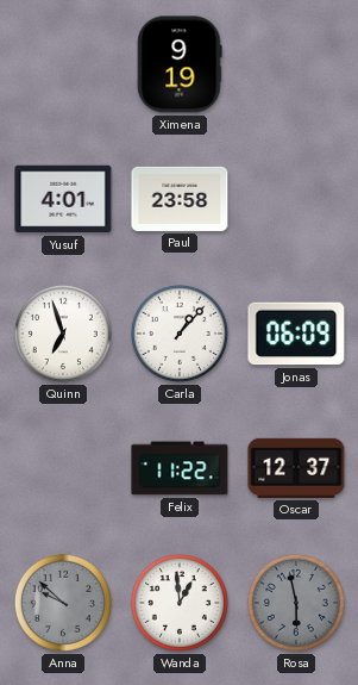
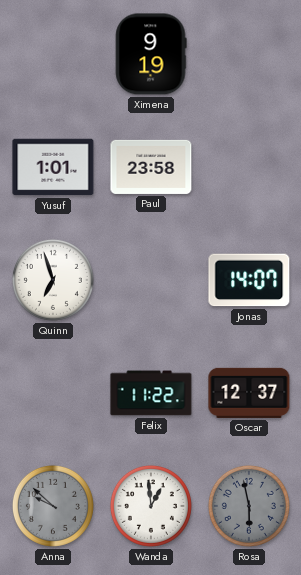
Yusuf: 4:01 -> 1:01
Carla: 1:07 -> none
Jonas: 06:09 -> 14:07
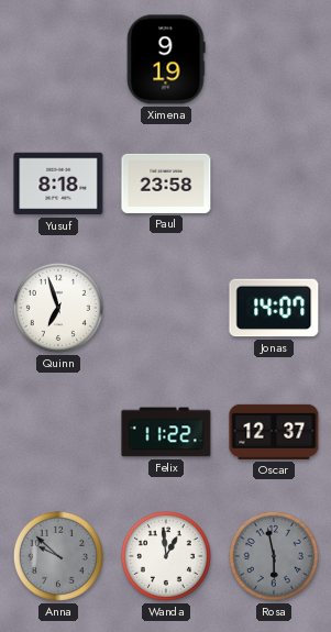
Yusuf: 1:01 -> 8:18
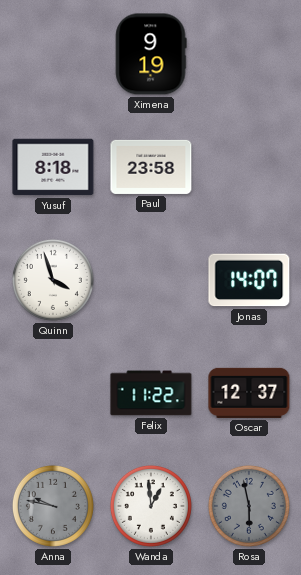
Quinn: 6:57 -> 3:57
Anna: 9:52 -> 9:47
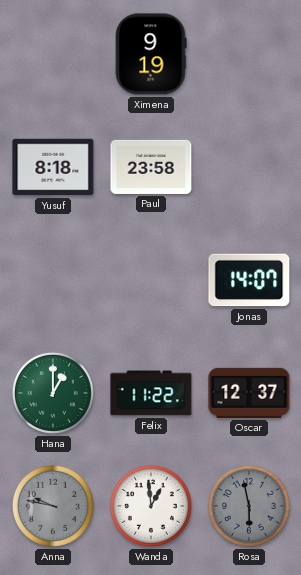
Quinn: 3:57 -> none
Hana: none -> 1:00
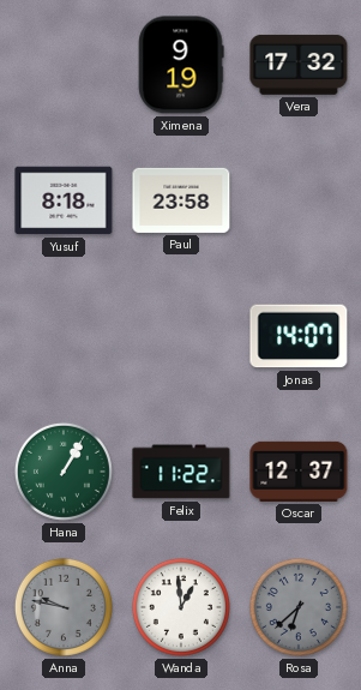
Vera: none -> 17:32
Hana: 1:00 -> 1:05
Rosa: 5:58 -> 6:38
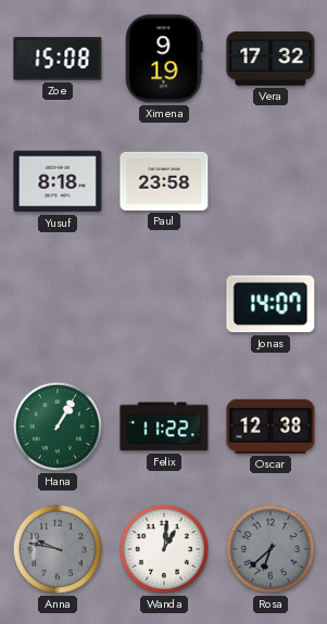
Zoe: none -> 15:08
Oscar: 12:37 -> 12:38
Wanda: 12:59 -> 1:01
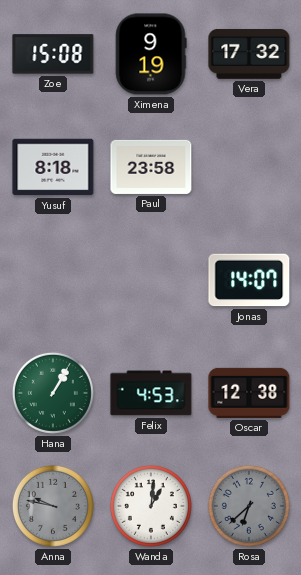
Felix: 11:22 -> 4:53
